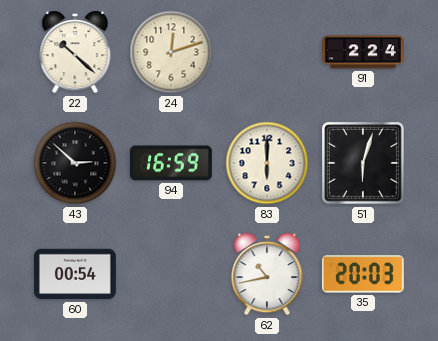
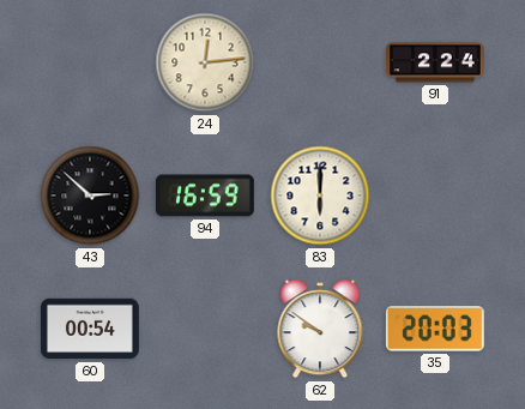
22: 10:22 -> none
24: 12:12 -> 12:14
51: 6:03 -> none
62: 10:43 -> 9:51
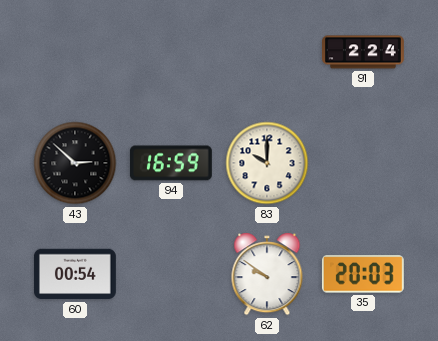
24: 12:14 -> none
83: 6:00 -> 10:00
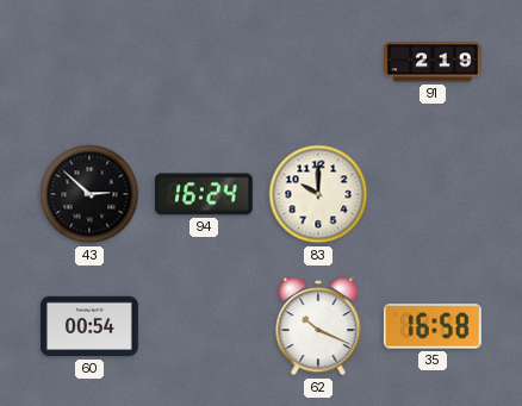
91: 2:24 -> 2:19
94: 16:59 -> 16:24
62: 9:51 -> 10:19
35: 20:03 -> 16:58
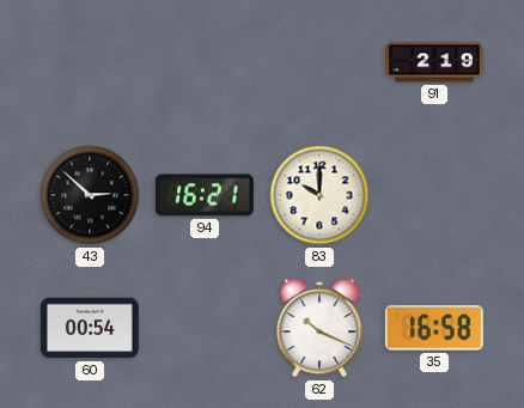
94: 16:24 -> 16:21
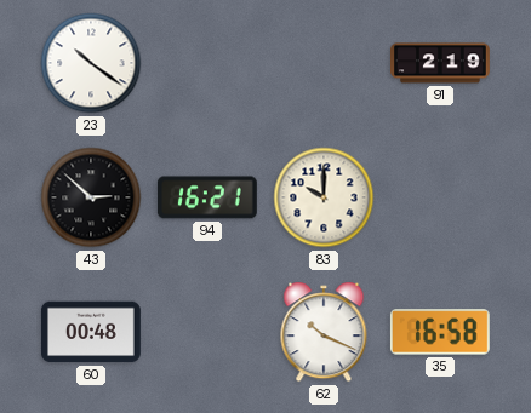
23: none -> 10:21
60: 00:54 -> 00:48
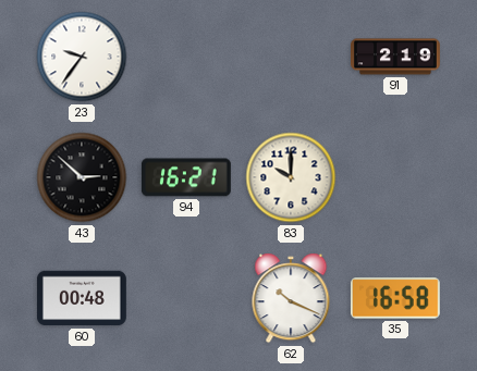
23: 10:21 -> 9:36
